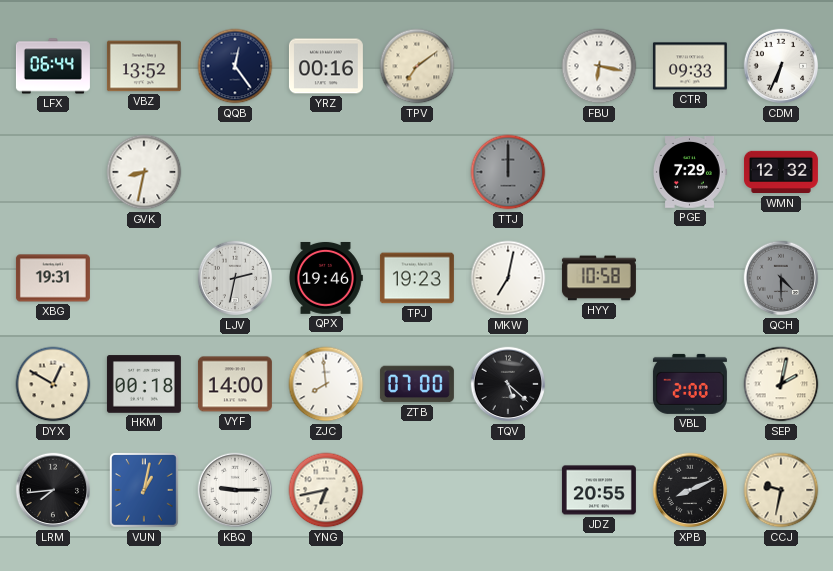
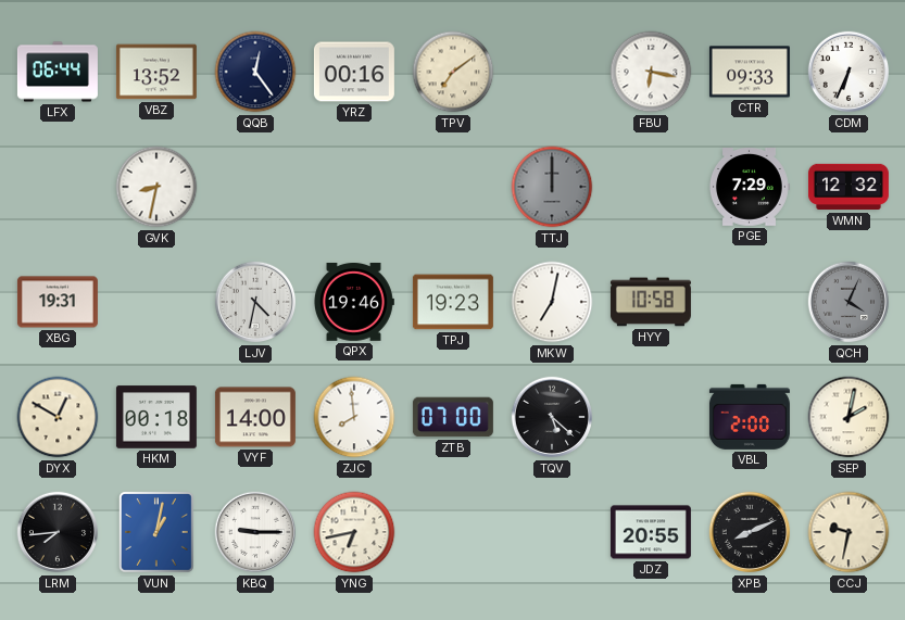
LJV: 2:32 -> 4:32
QCH: 4:30 -> 4:04
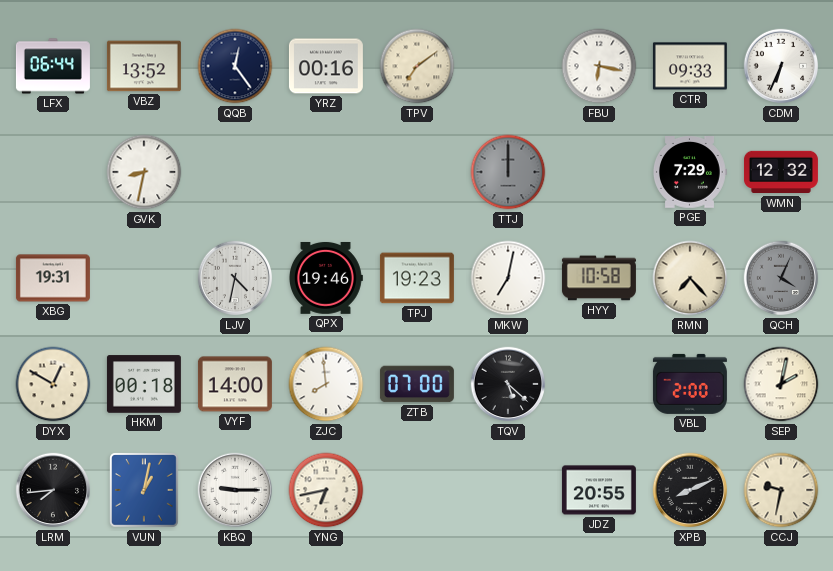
RMN: none -> 7:23
